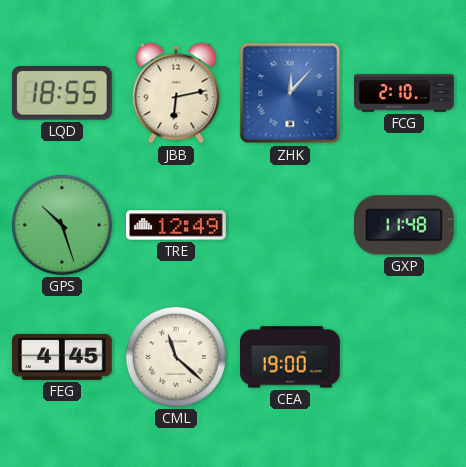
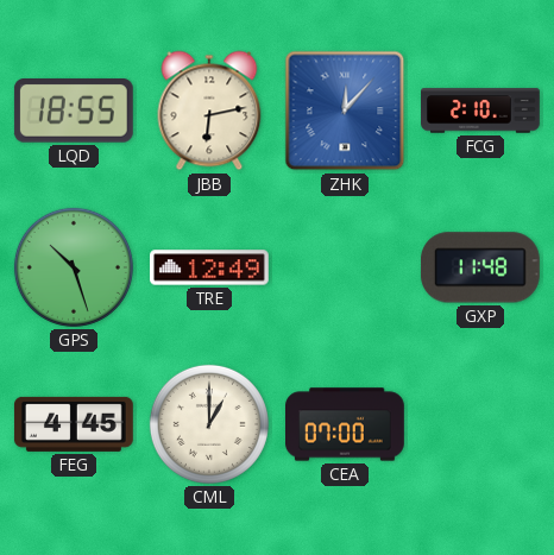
CML: 11:22 -> 1:00
CEA: 19:00 -> 07:00
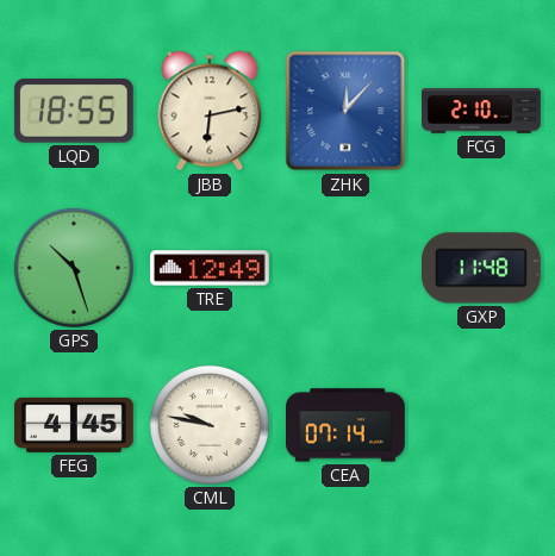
CML: 1:00 -> 9:47
CEA: 07:00 -> 07:14
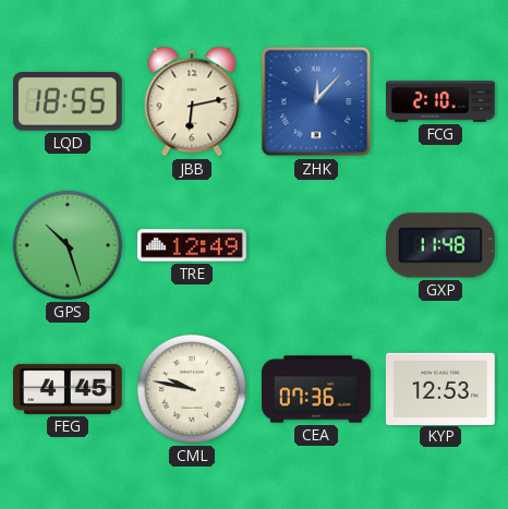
CEA: 07:14 -> 07:36
KYP: none -> 12:53
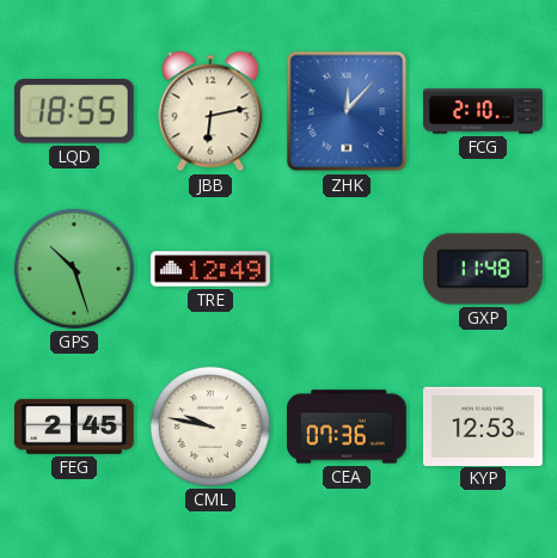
FEG: 4:45 -> 2:45
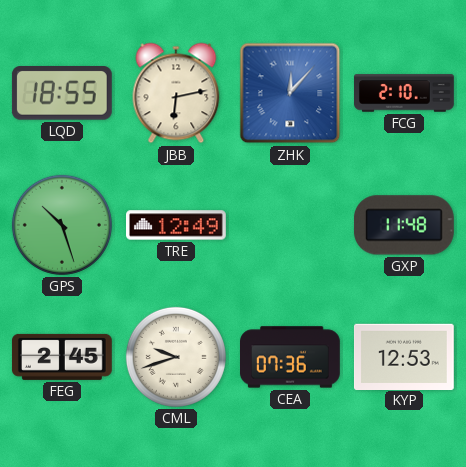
CML: 9:47 -> 9:42
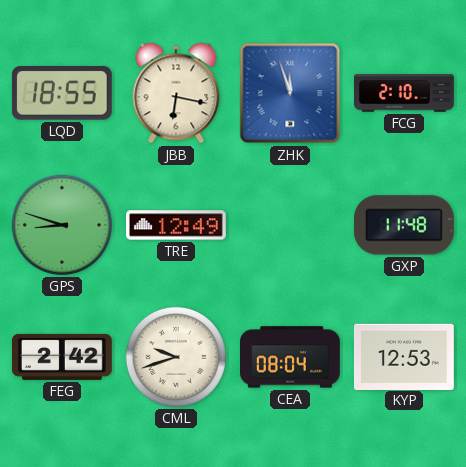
JBB: 6:13 -> 6:17
ZHK: 12:07 -> 11:57
GPS: 10:27 -> 8:48
FEG: 2:45 -> 2:42
CEA: 07:36 -> 08:04
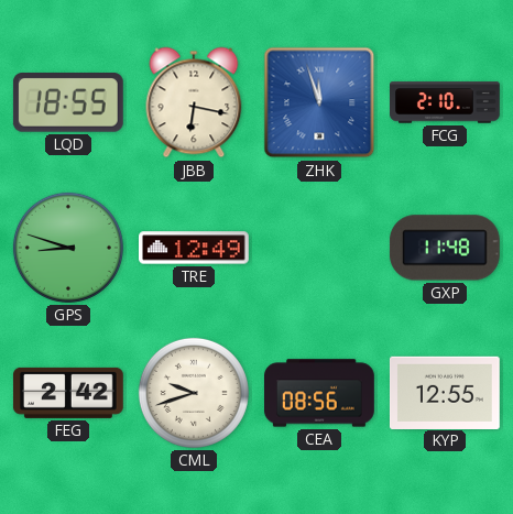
CEA: 08:04 -> 08:56
KYP: 12:53 -> 12:55
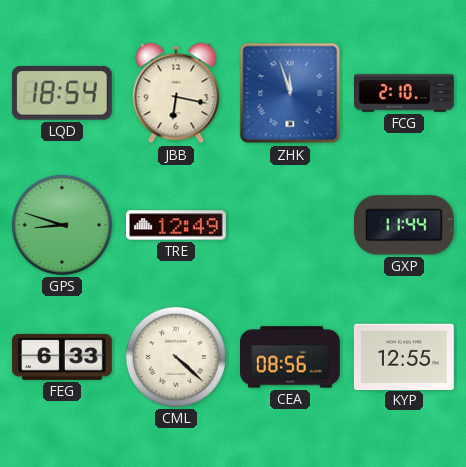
LQD: 18:55 -> 18:54
GXP: 11:48 -> 11:44
FEG: 2:42 -> 6:33
CML: 9:42 -> 4:22
